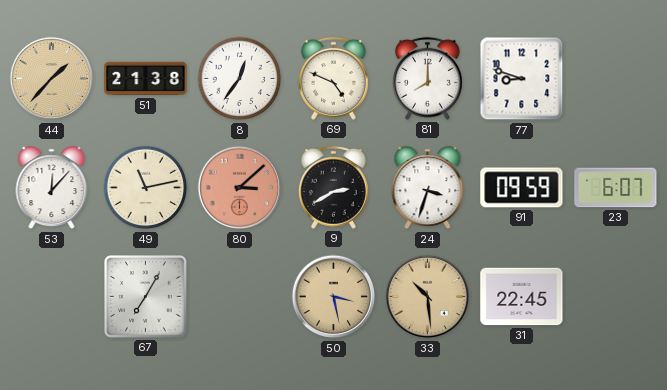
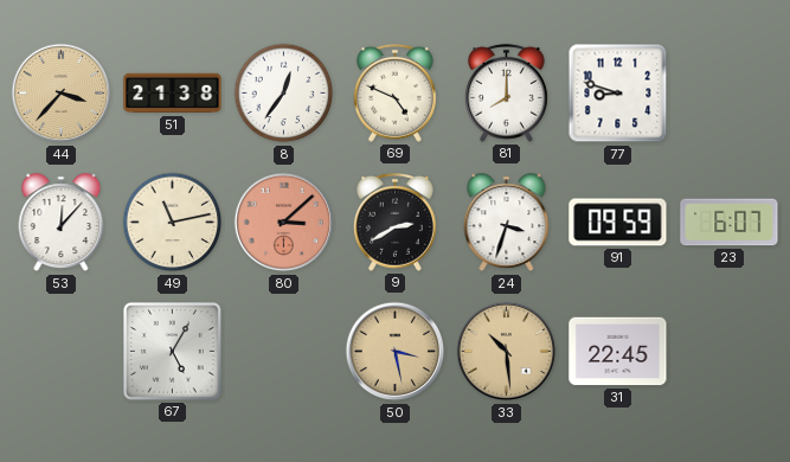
44: 1:37 -> 3:37
67: 7:05 -> 5:05
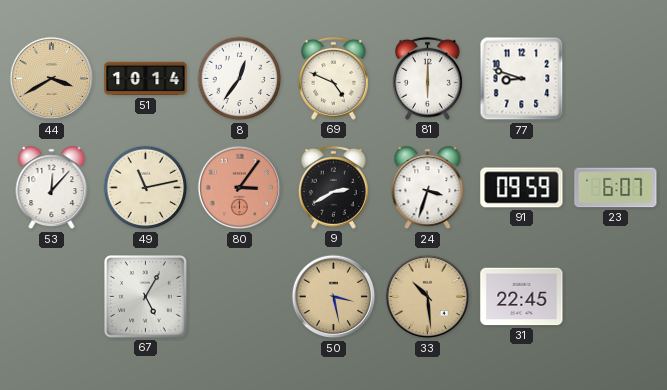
44: 3:37 -> 3:40
51: 21:38 -> 10:14
81: 8:00 -> 6:00
80: 3:08 -> 3:06
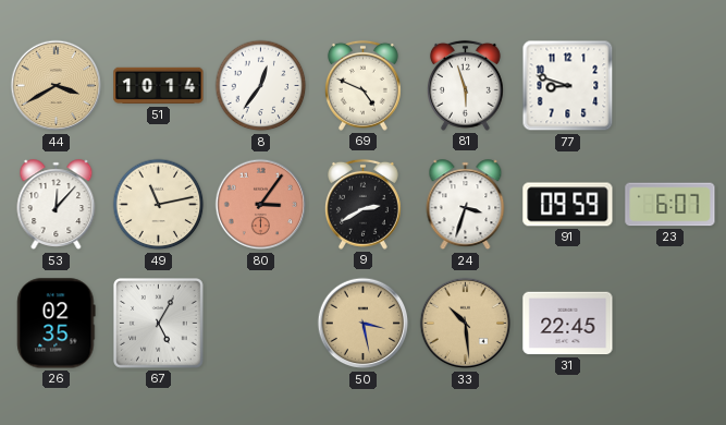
81: 6:00 -> 5:57
26: none -> 02:35
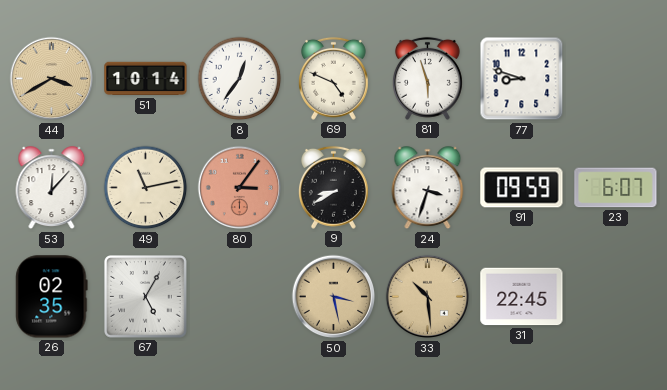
9: 2:40 -> 8:40
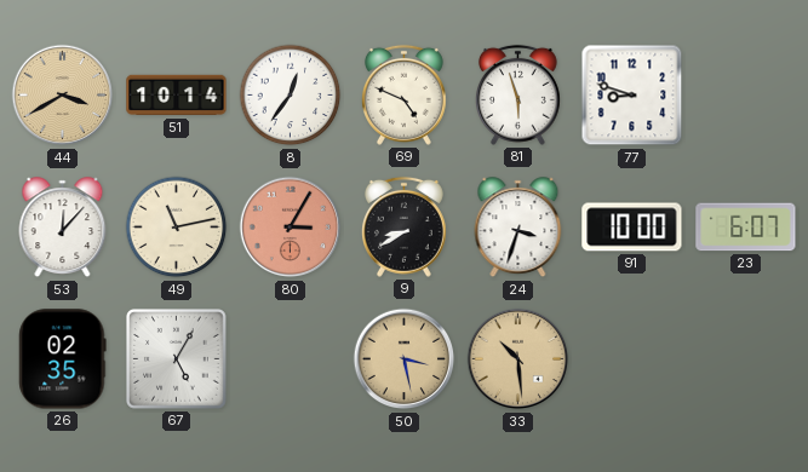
80: 3:06 -> 3:05
91: 09:59 -> 10:00
31: 22:45 -> none
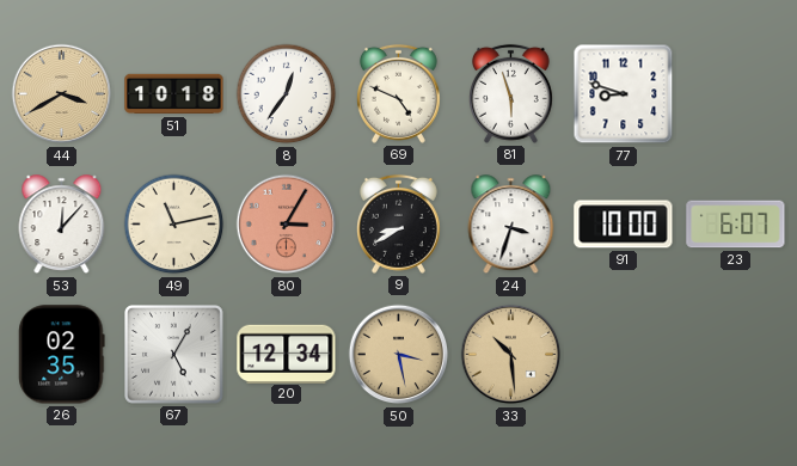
51: 10:14 -> 10:18
20: none -> 12:34
